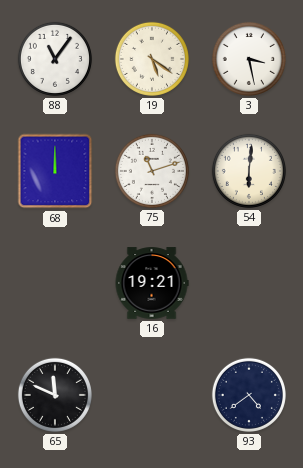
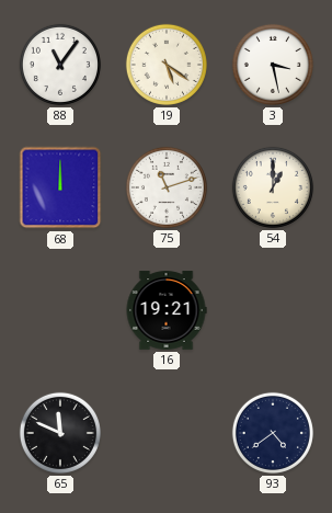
54: 6:01 -> 1:00
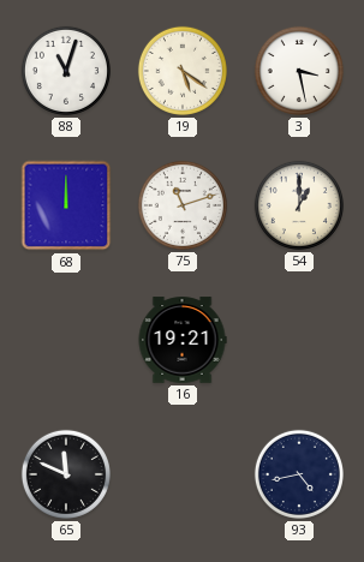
88: 11:06 -> 11:03
93: 4:39 -> 4:43
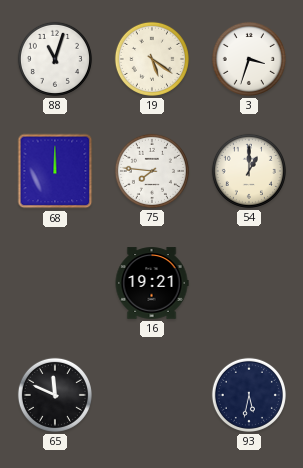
3: 3:28 -> 3:33
75: 11:12 -> 7:46
93: 4:43 -> 5:32
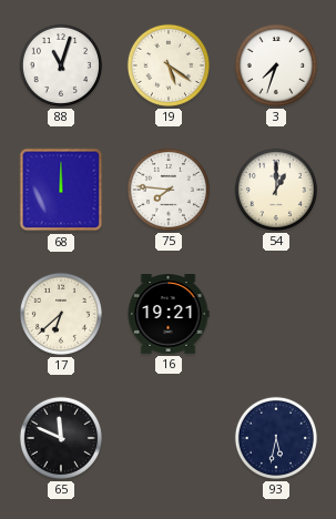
3: 3:33 -> 7:33
17: none -> 6:38
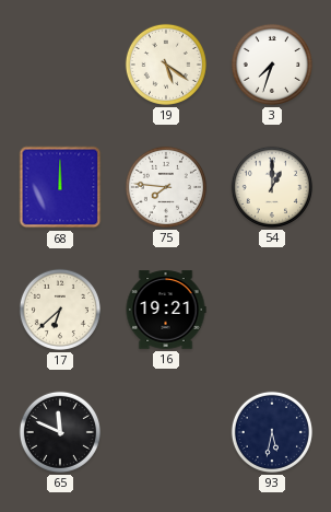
88: 11:03 -> none
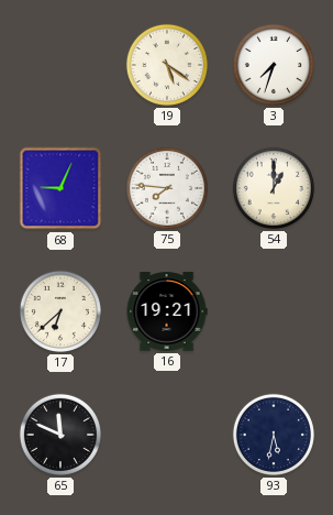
68: 12:00 -> 9:04
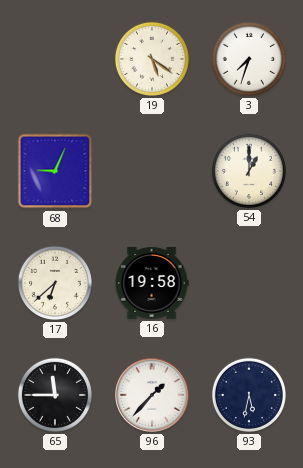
75: 7:46 -> none
16: 19:21 -> 19:58
65: 11:49 -> 11:45
96: none -> 1:37
